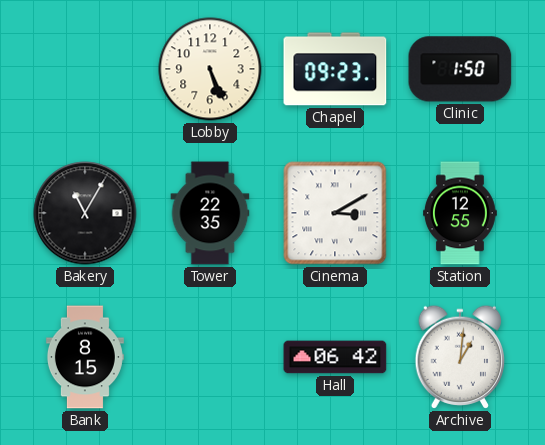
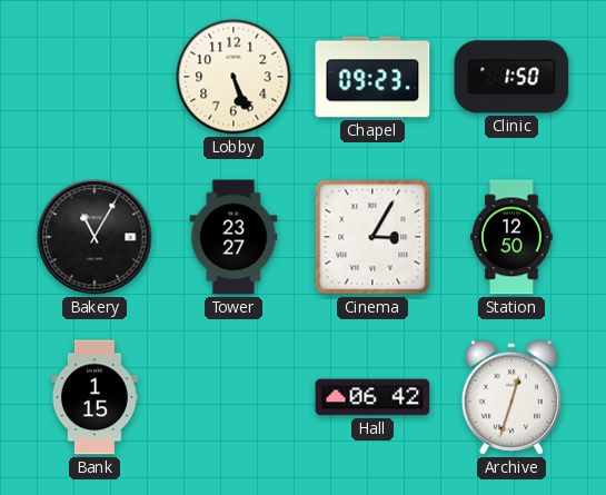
Tower: 22:35 -> 23:27
Cinema: 3:10 -> 3:05
Station: 12:55 -> 12:50
Bank: 8:15 -> 1:15
Archive: 1:01 -> 12:33
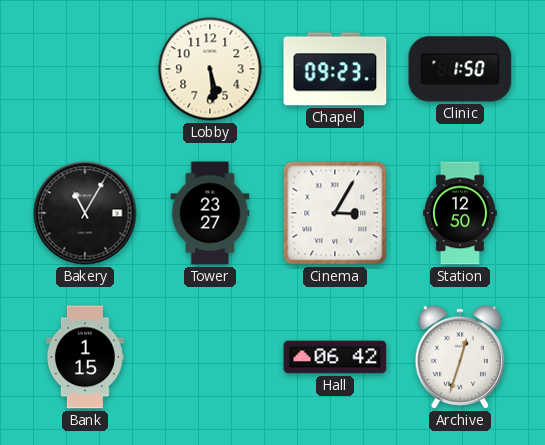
Lobby: 5:26 -> 5:29
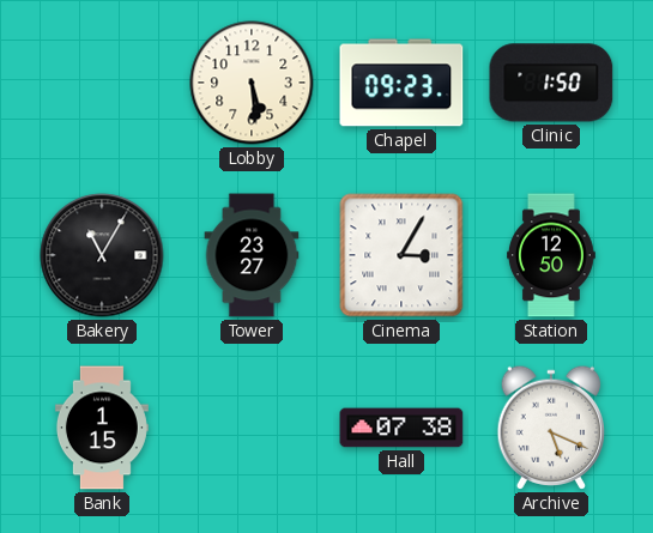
Hall: 06:42 -> 07:38
Archive: 12:33 -> 5:19
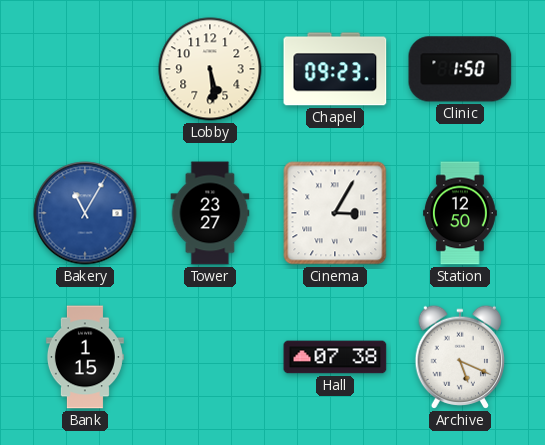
Bakery dial: black -> blue
